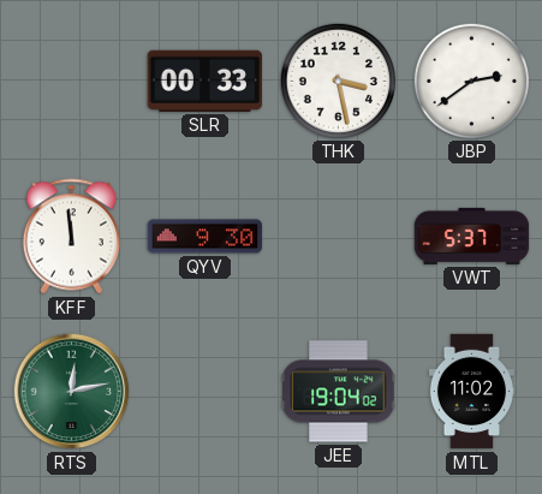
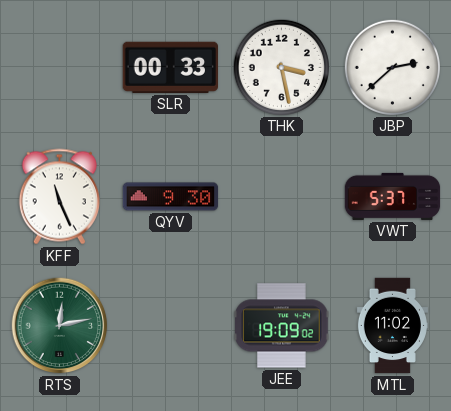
JBP: 2:39 -> 2:38
KFF: 11:59 -> 11:26
JEE: 19:04 -> 19:09
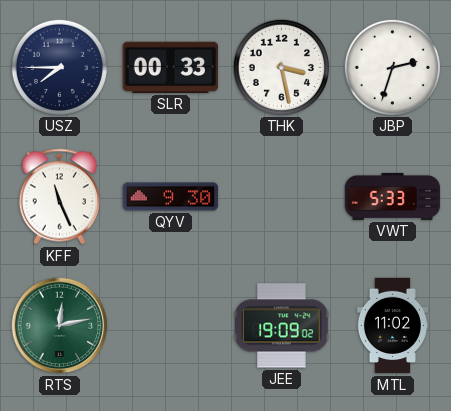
USZ: none -> 7:45
JBP: 2:38 -> 2:33
VWT: 5:37 -> 5:33
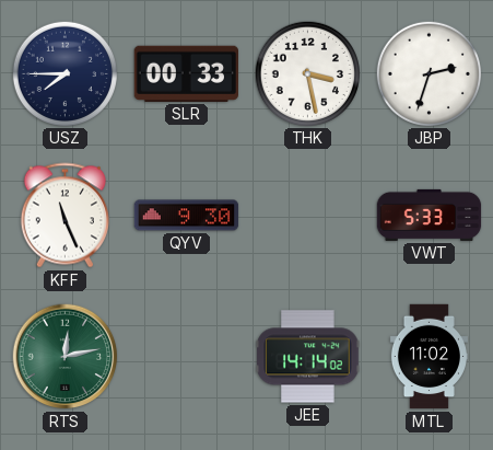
JEE: 19:09 -> 14:14
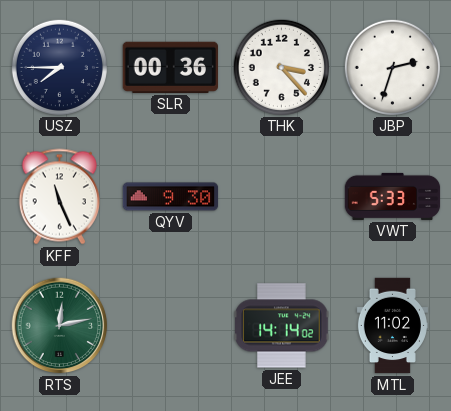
SLR: 00:33 -> 00:36
THK: 3:28 -> 3:23
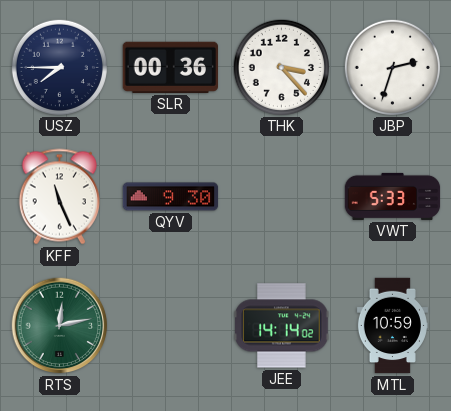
MTL: 11:02 -> 10:59
